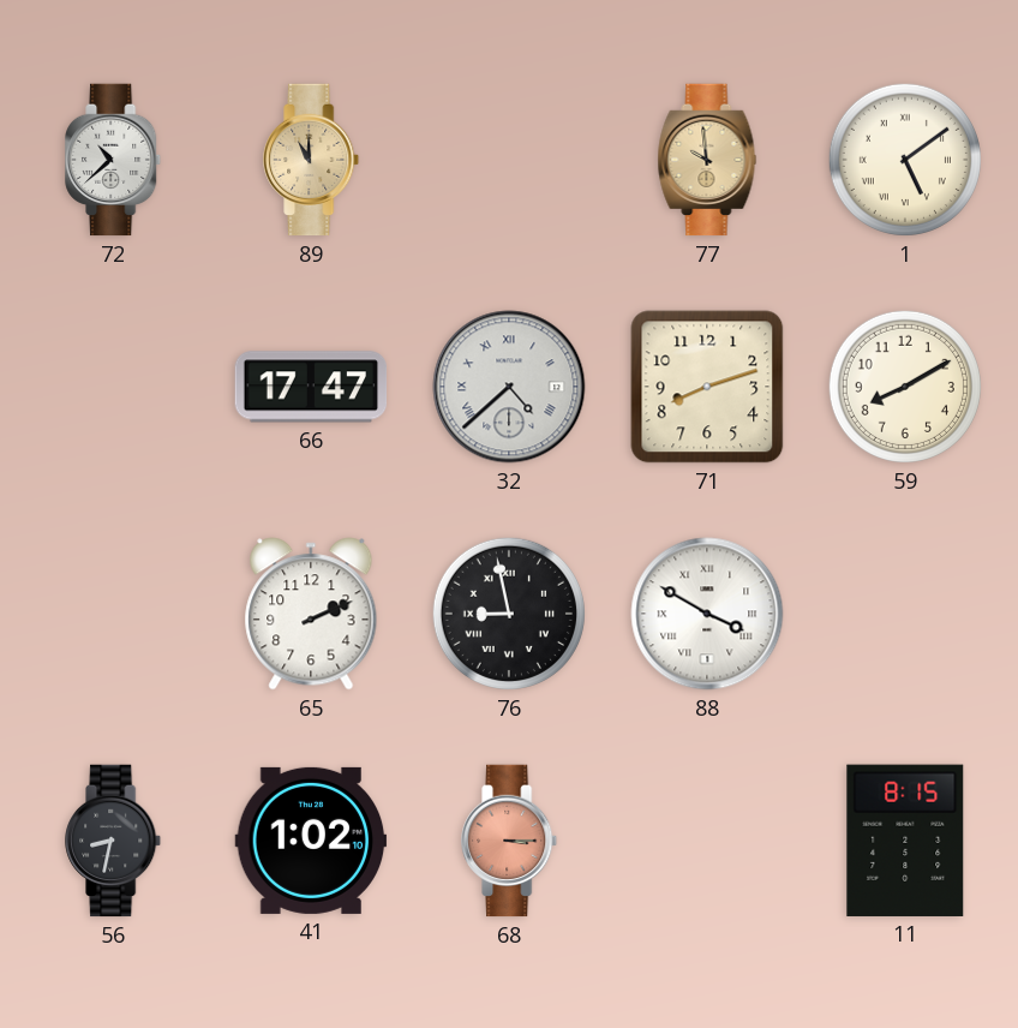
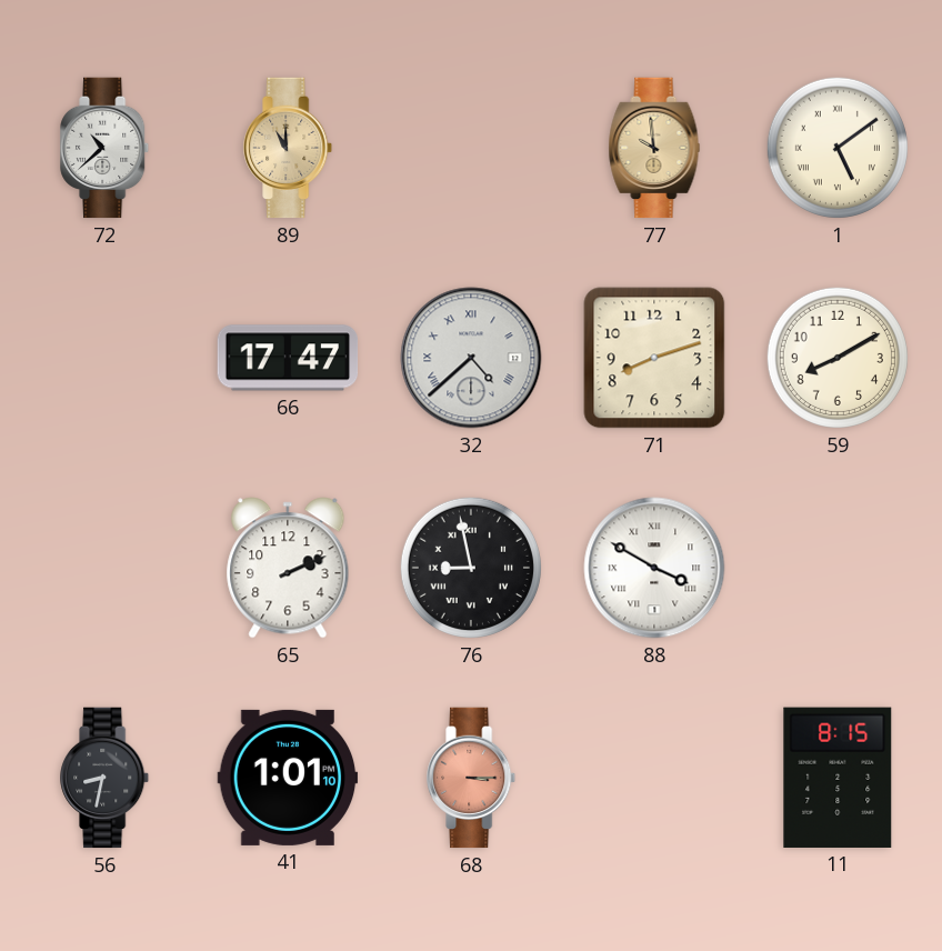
41: 1:02 -> 1:01
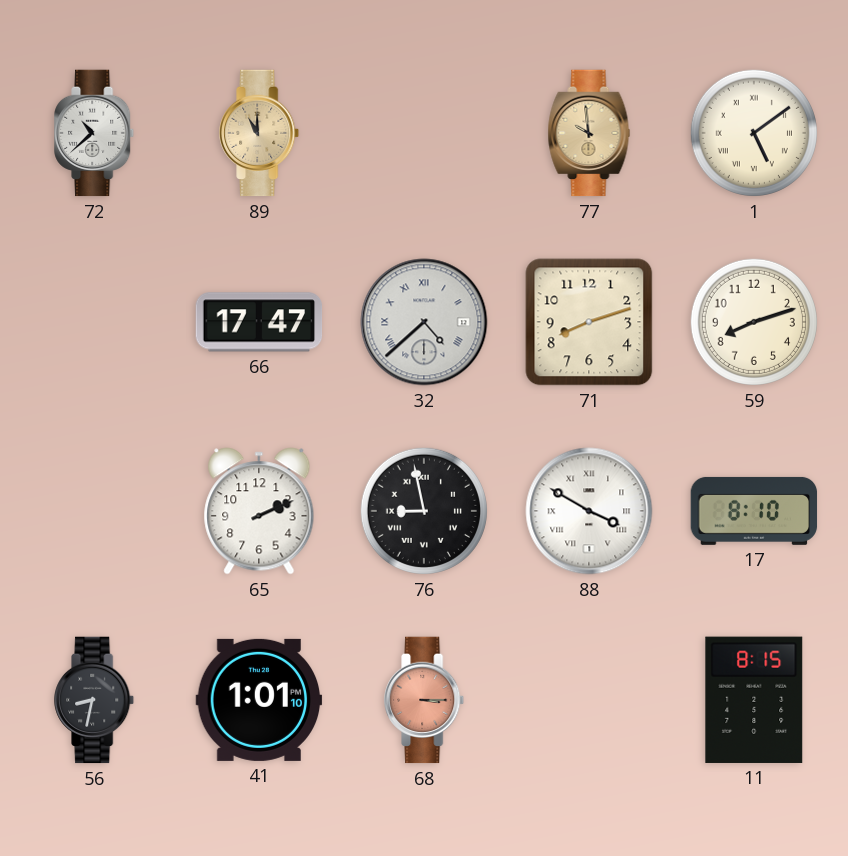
59: 8:10 -> 8:12
17: none -> 8:10
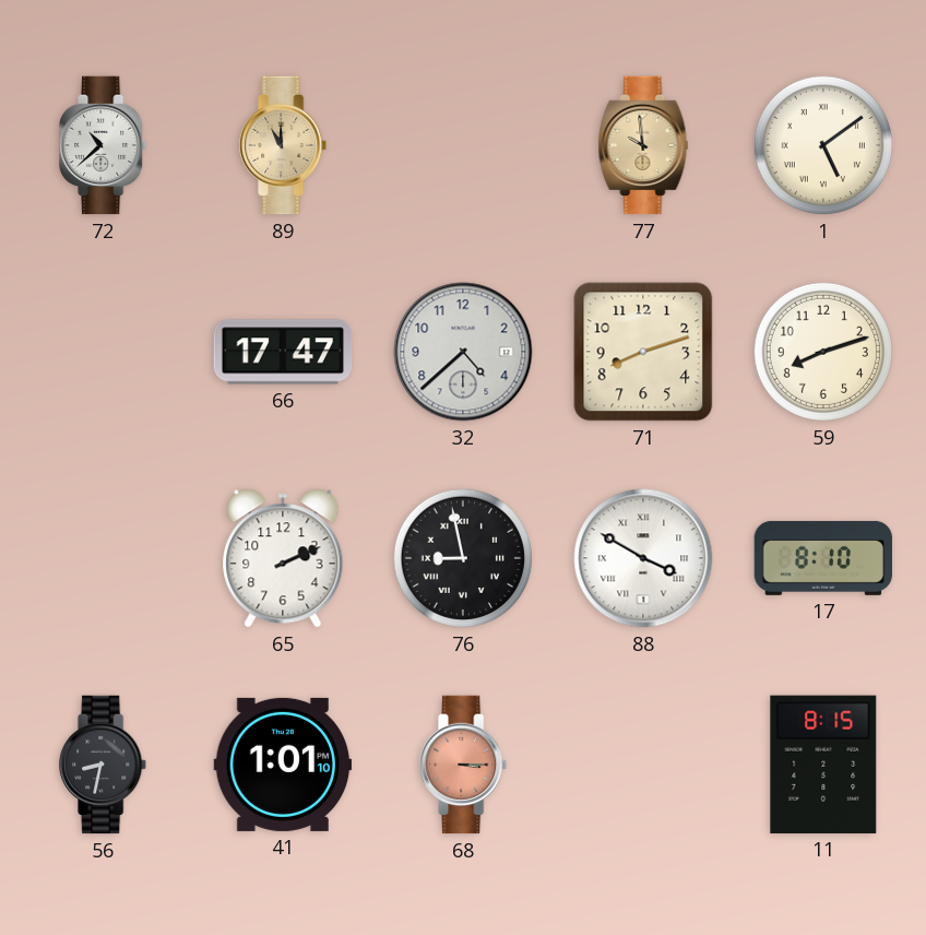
32 numerals: Roman -> Arabic
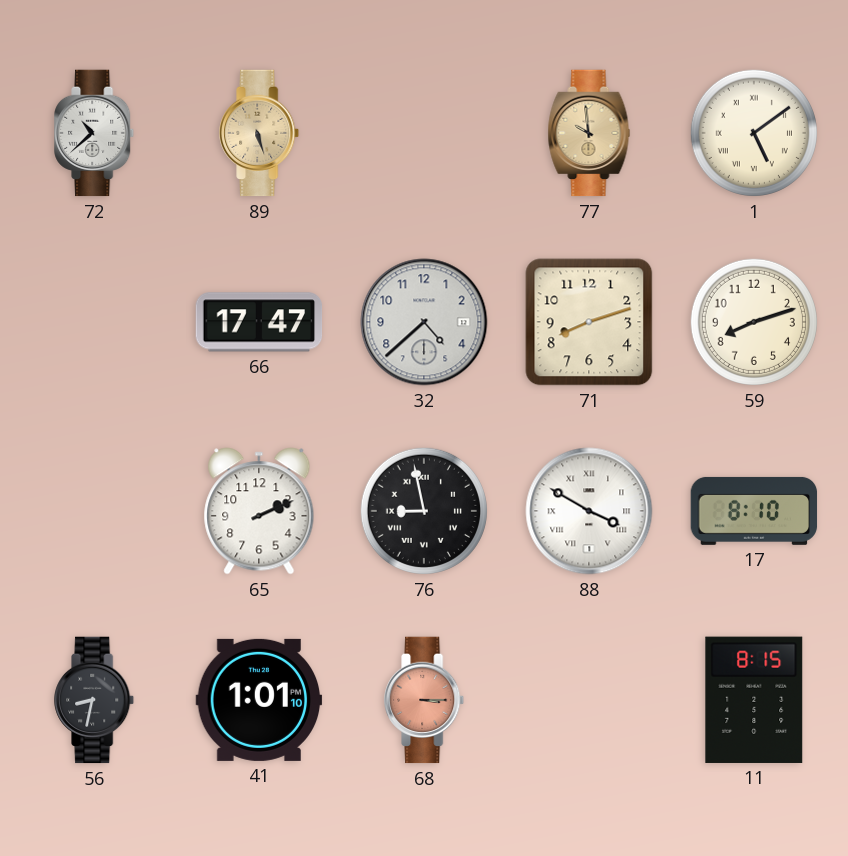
89: 11:00 -> 5:27
